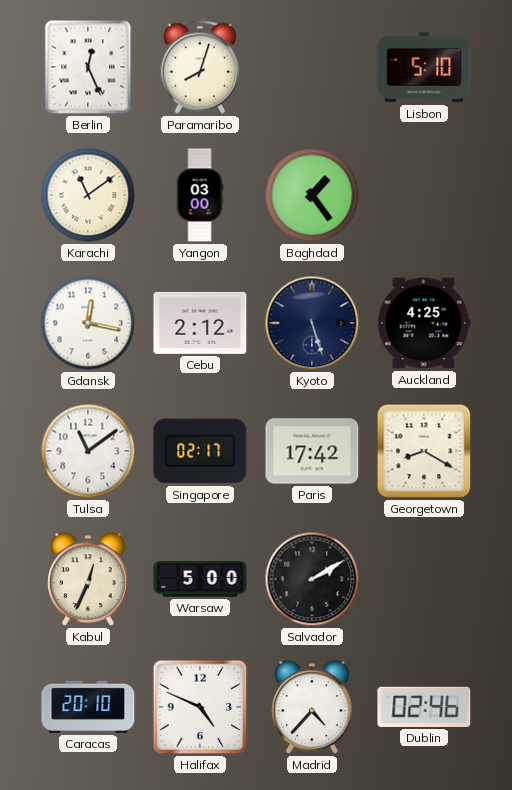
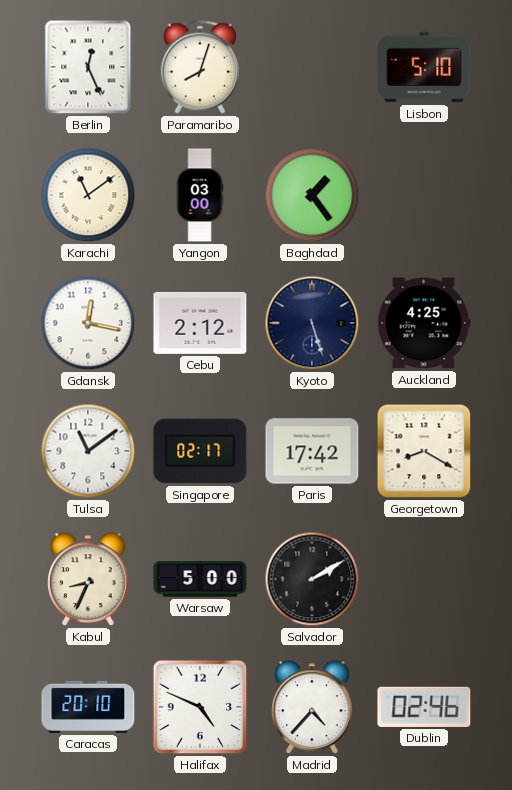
Kabul: 12:34 -> 8:34
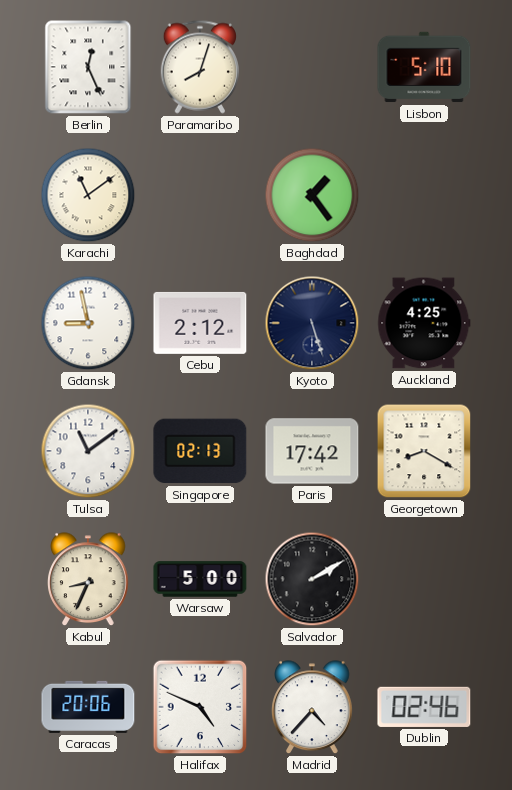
Yangon: 03:00 -> none
Gdansk: 12:17 -> 8:58
Singapore: 02:17 -> 02:13
Caracas: 20:10 -> 20:06
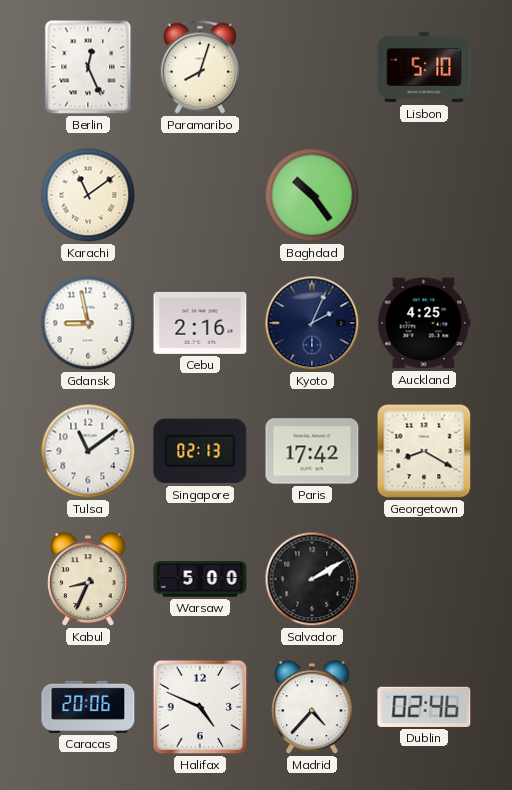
Baghdad: 1:24 -> 10:24
Cebu: 2:12 -> 2:16
Kyoto: 5:27 -> 2:04
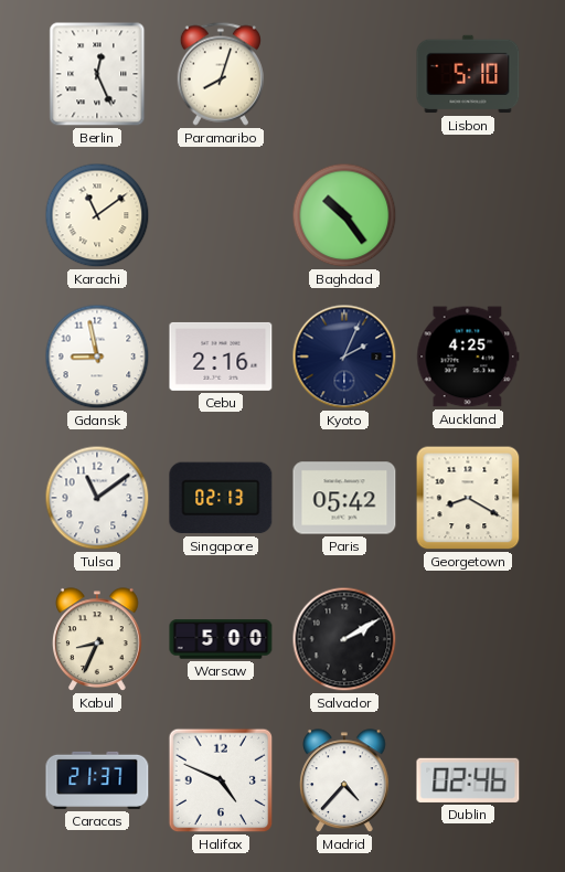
Paris: 17:42 -> 05:42
Caracas: 20:06 -> 21:37
